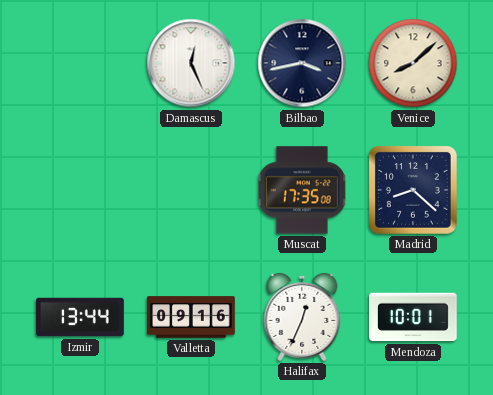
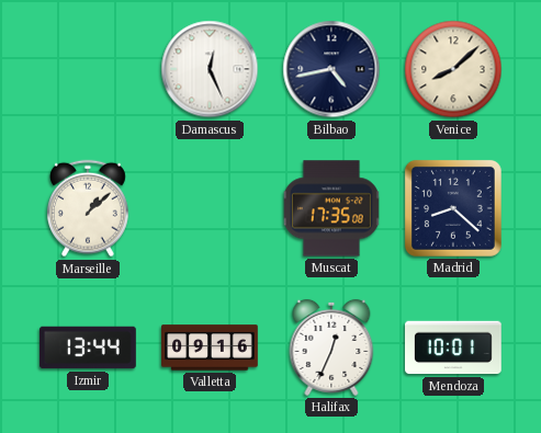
Bilbao: 3:43 -> 4:43
Marseille: none -> 1:08
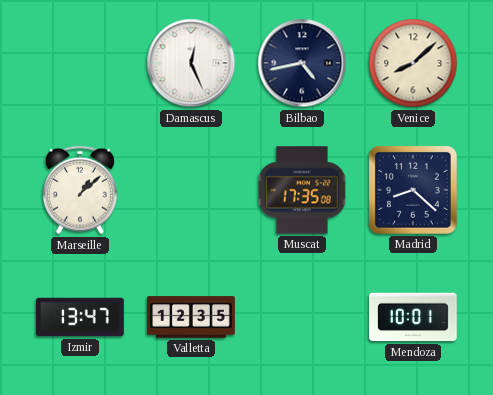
Izmir: 13:44 -> 13:47
Valletta: 09:16 -> 12:35
Halifax: 12:34 -> none
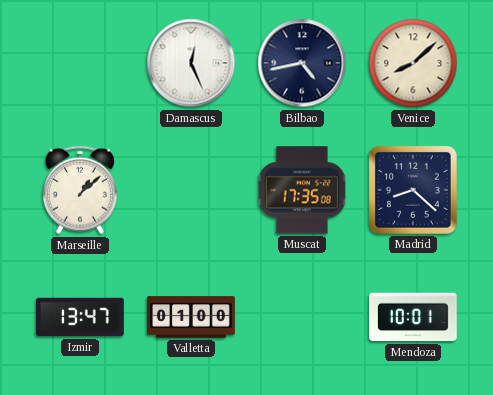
Valletta: 12:35 -> 01:00
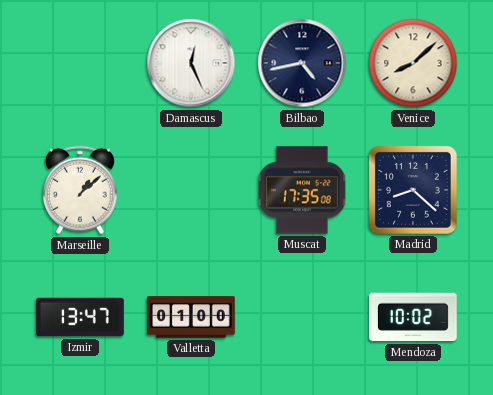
Mendoza: 10:01 -> 10:02
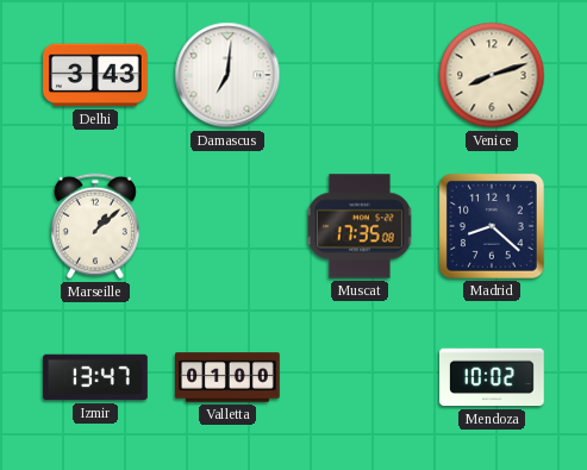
Delhi: none -> 3:43
Damascus: 12:26 -> 7:01
Bilbao: 4:43 -> none
Venice: 8:08 -> 8:12
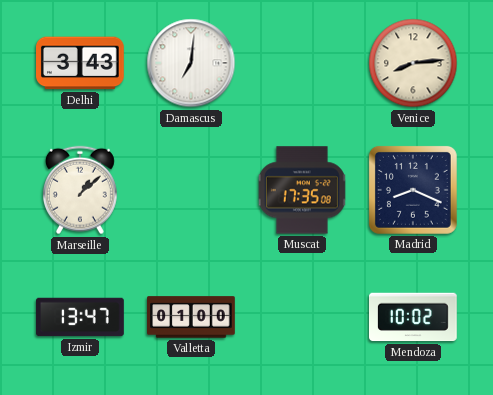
Venice: 8:12 -> 8:14
Madrid: 8:22 -> 8:19
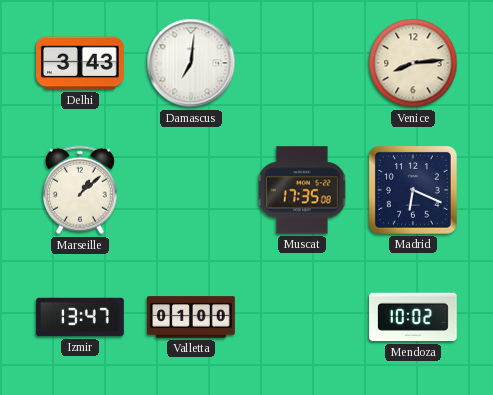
Madrid: 8:19 -> 6:19
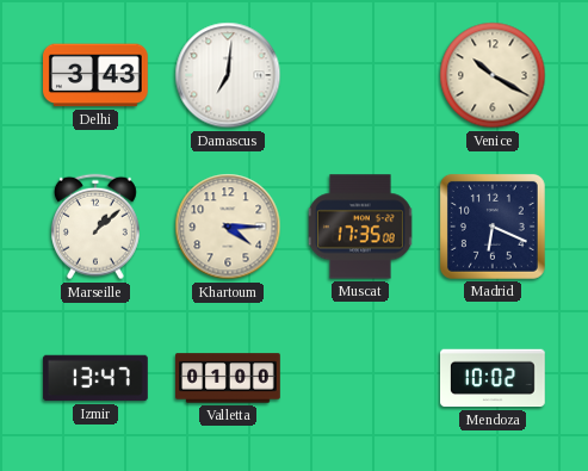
Venice: 8:14 -> 10:20
Khartoum: none -> 4:15
